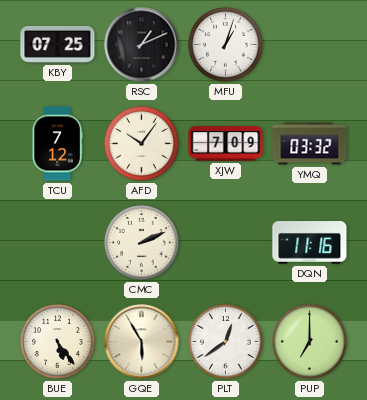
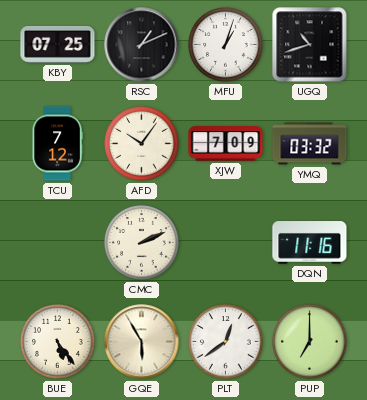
UGQ: none -> 10:42
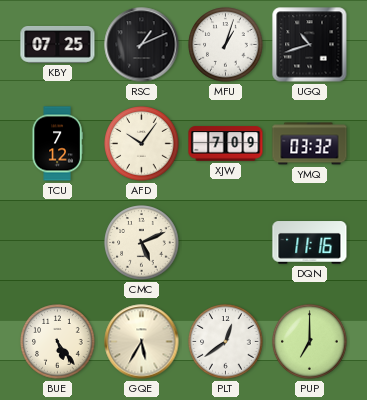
CMC: 2:11 -> 5:11
GQE: 5:55 -> 5:35
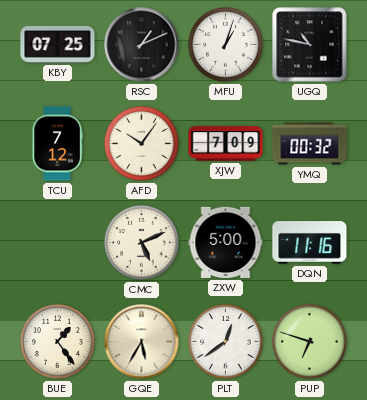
UGQ: 10:42 -> 10:47
YMQ: 03:32 -> 00:32
ZXW: none -> 5:00
BUE: 5:24 -> 1:24
PUP: 7:00 -> 6:48
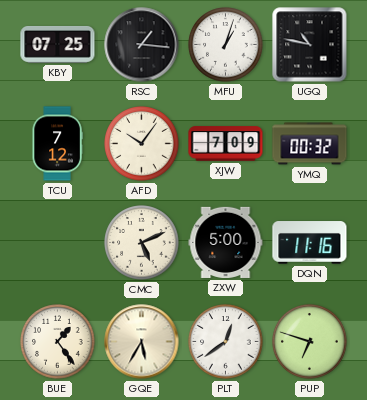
RSC: 1:11 -> 1:16
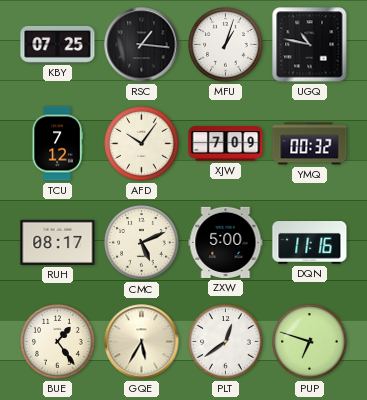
RUH: none -> 08:17
